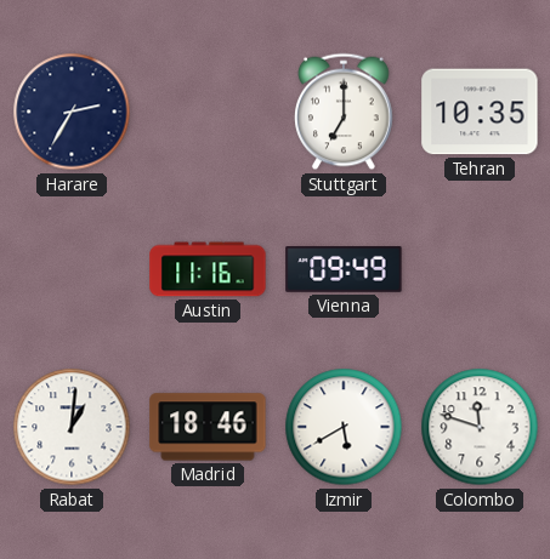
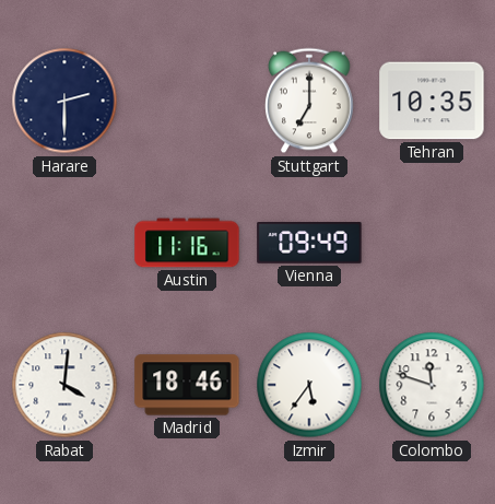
Harare: 2:35 -> 2:30
Rabat: 1:01 -> 4:01
Izmir: 5:40 -> 5:36
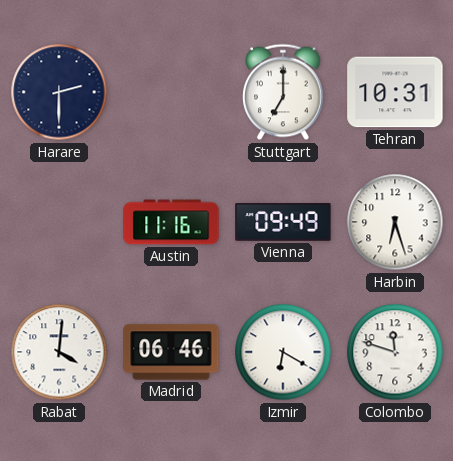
Tehran: 10:35 -> 10:31
Harbin: none -> 6:27
Madrid: 18:46 -> 06:46
Izmir: 5:36 -> 6:20
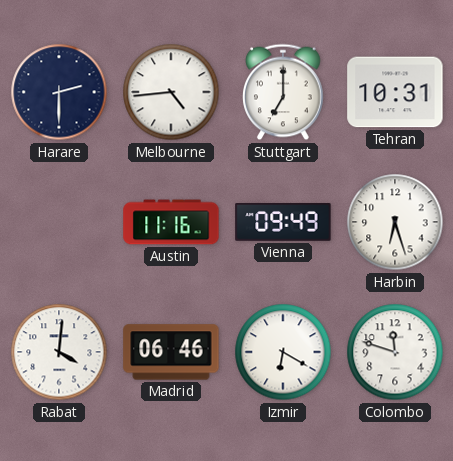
Melbourne: none -> 4:44
